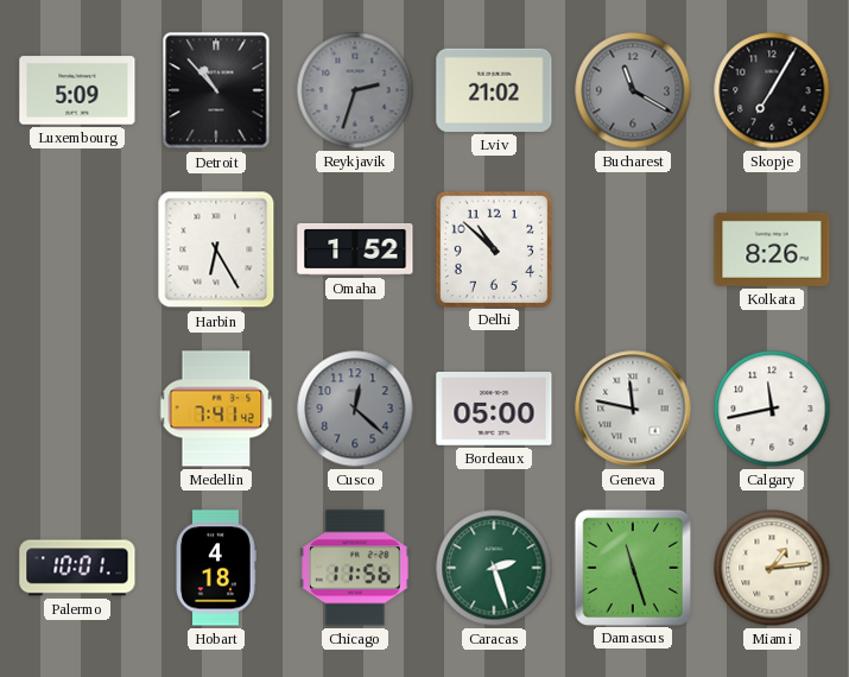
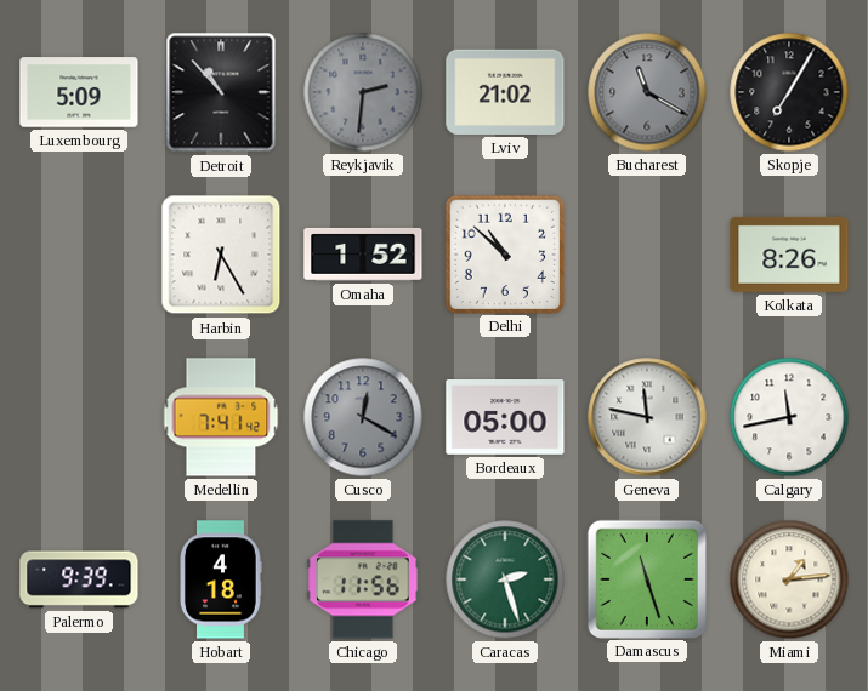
Reykjavik: 2:33 -> 2:31
Cusco: 12:22 -> 12:20
Palermo: 10:01 -> 9:39
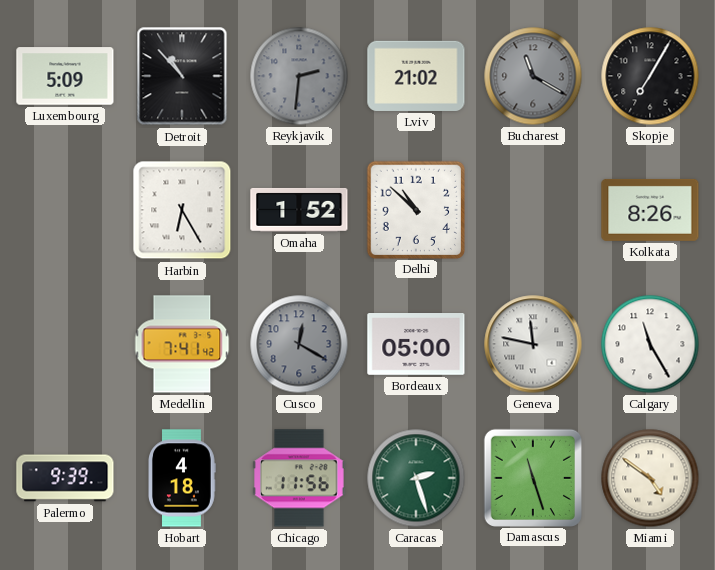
Calgary: 11:43 -> 11:25
Miami: 1:14 -> 4:51
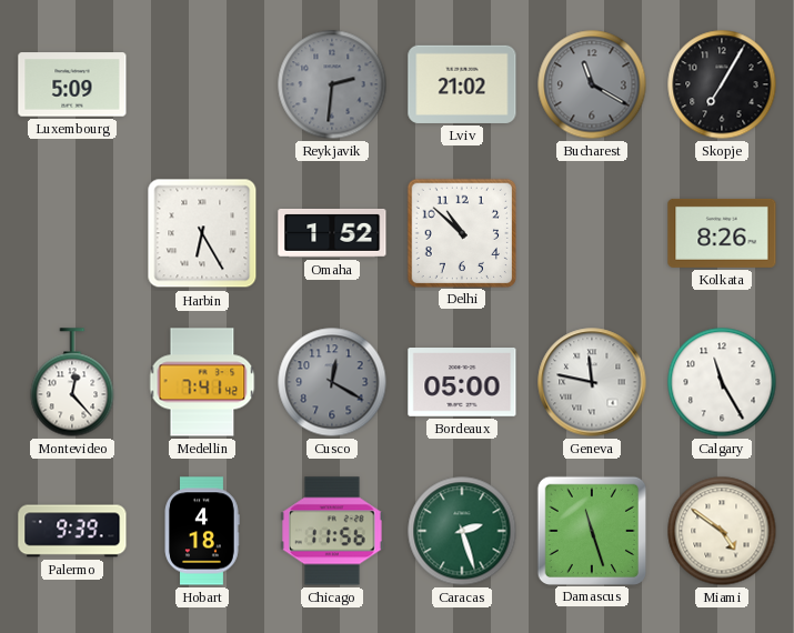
Detroit: 10:53 -> none
Montevideo: none -> 12:23
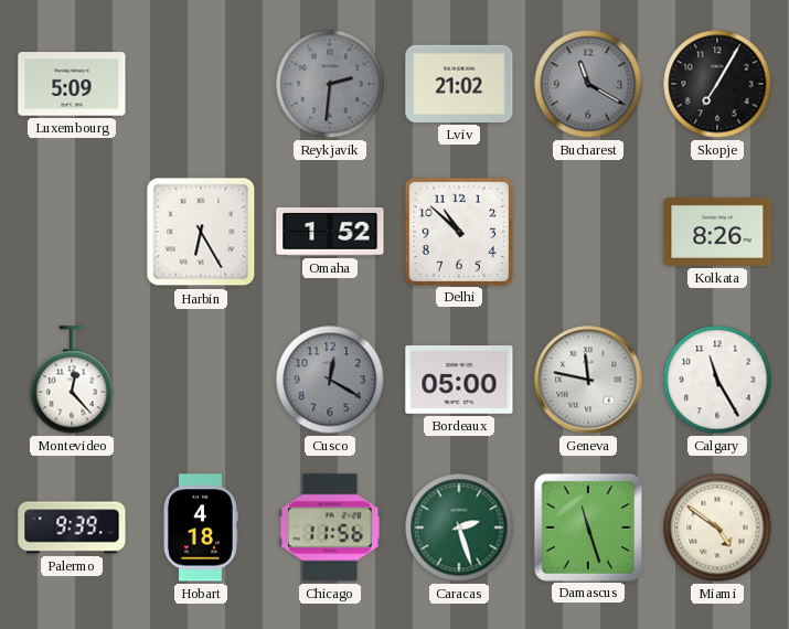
Medellin: 7:41 -> none
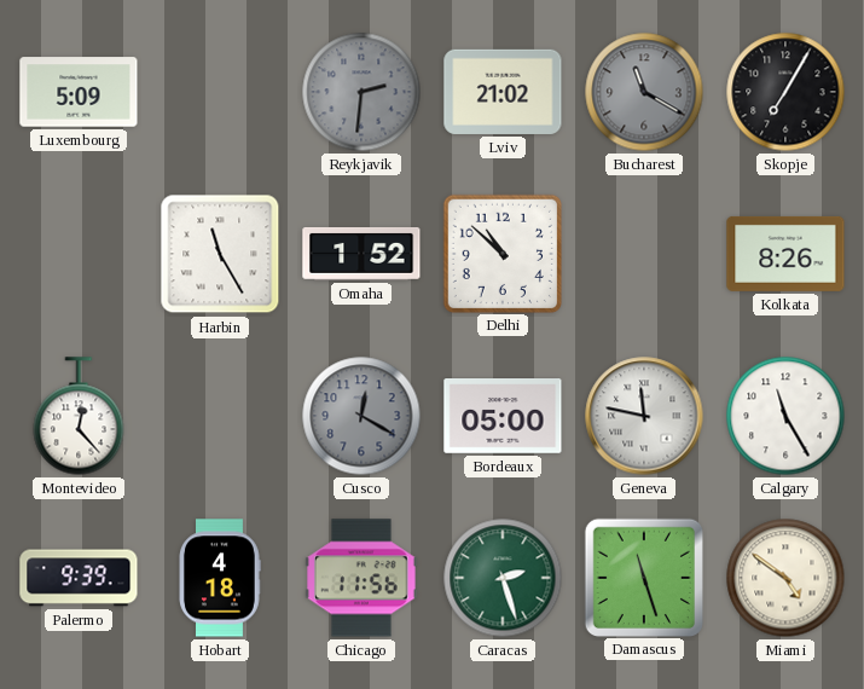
Harbin: 6:25 -> 11:25
